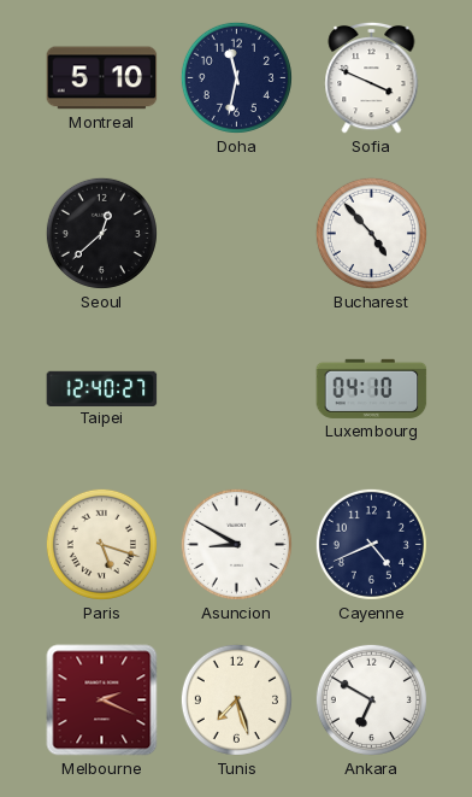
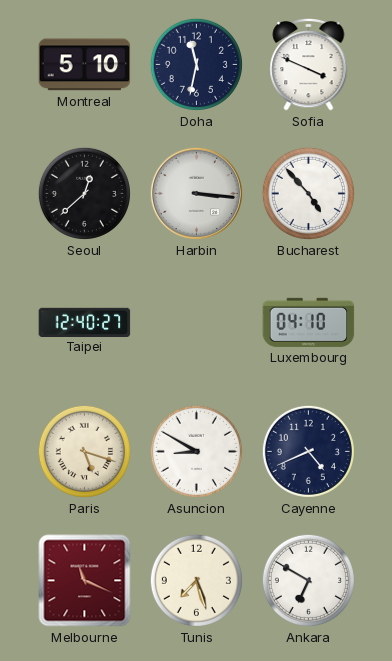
Harbin: none -> 3:16
Melbourne: 2:19 -> 11:19
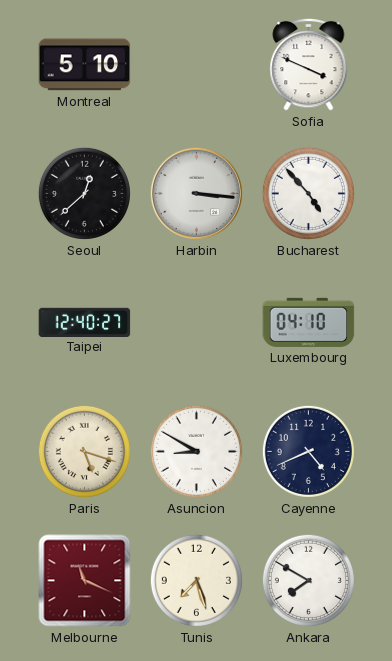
Doha: 11:32 -> none
Ankara: 6:50 -> 7:50
